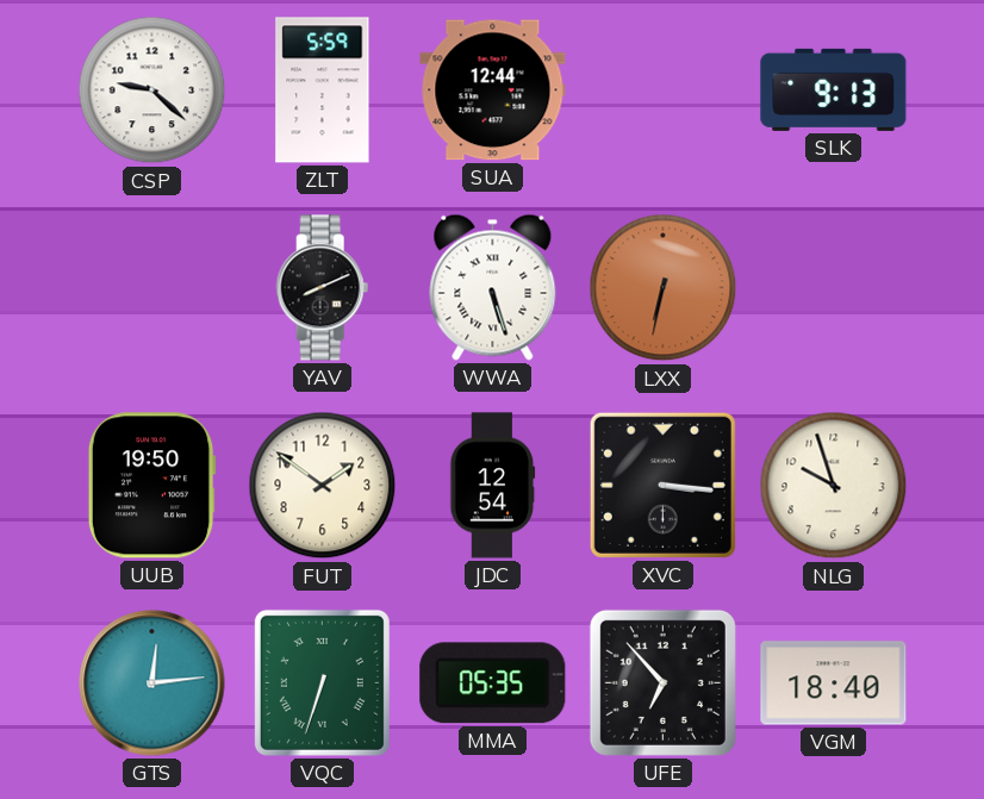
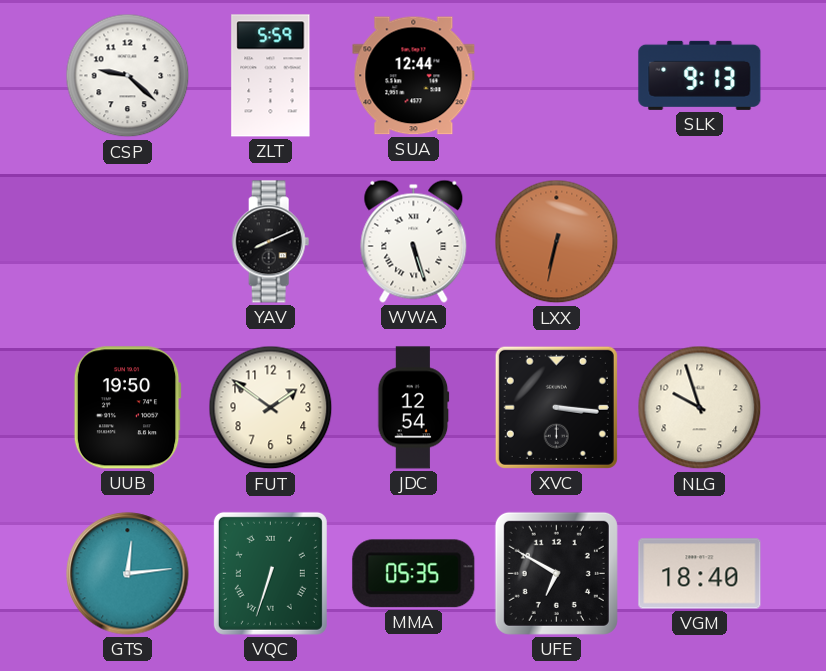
UFE: 6:53 -> 6:50
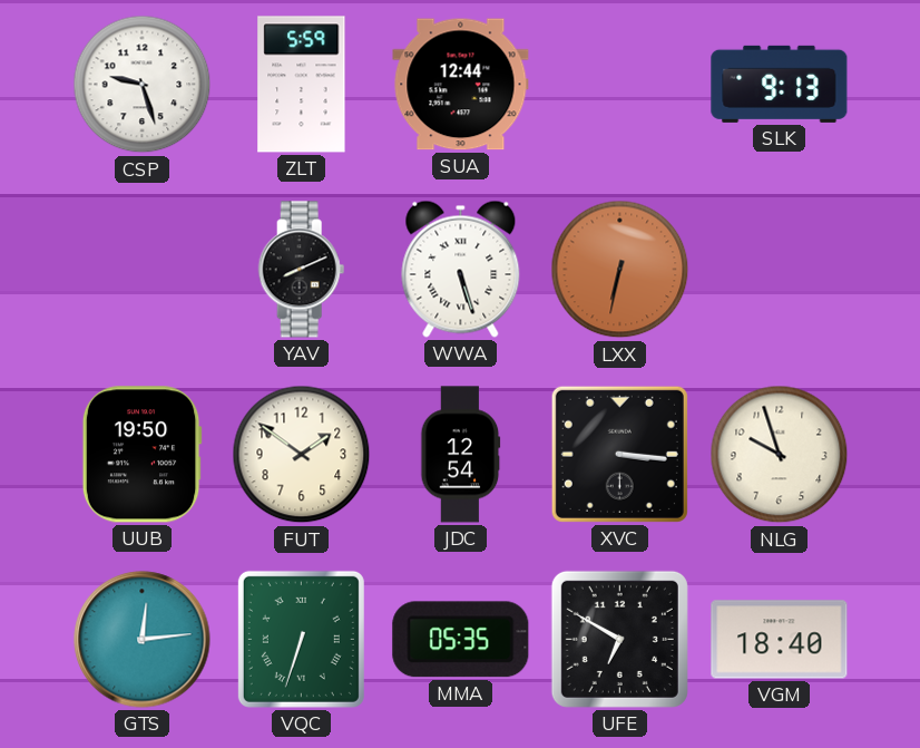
CSP: 9:22 -> 9:27
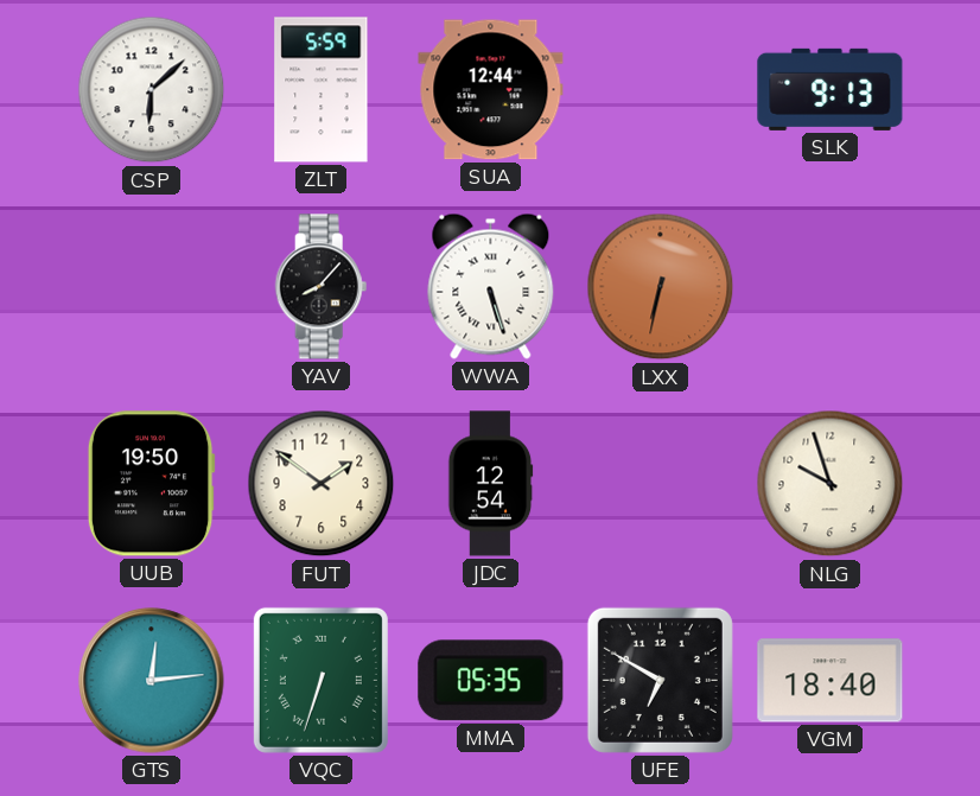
CSP: 9:27 -> 6:08
YAV: 8:11 -> 8:07
XVC: 3:16 -> none
